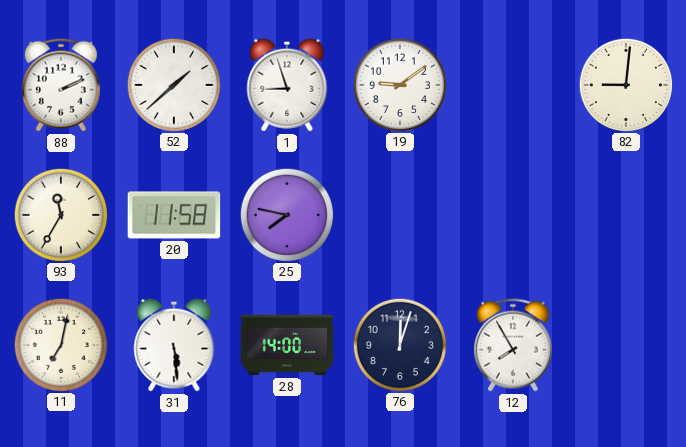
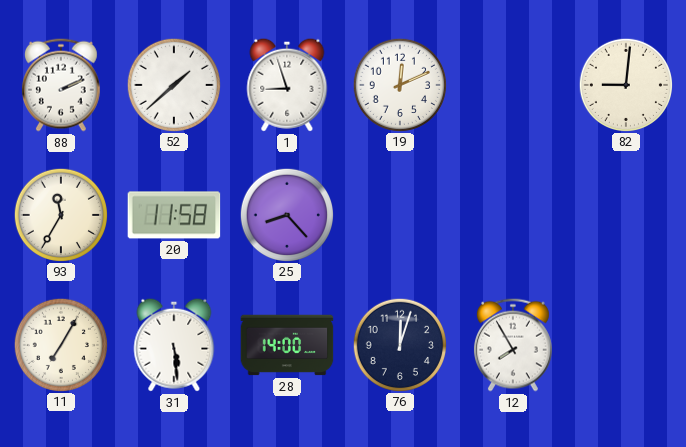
19: 9:09 -> 12:11
25: 7:47 -> 8:23
11: 7:02 -> 7:05
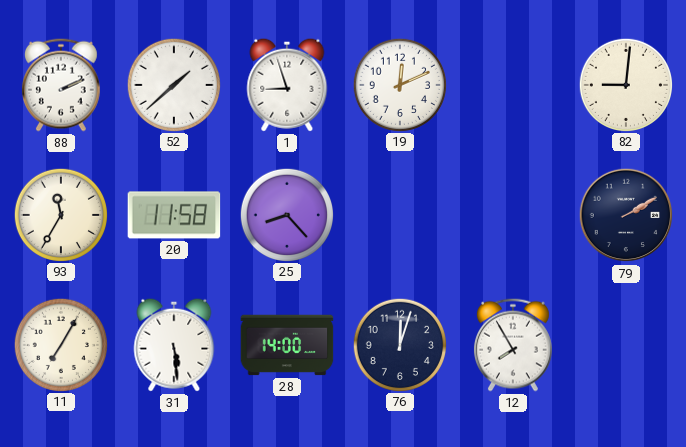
79: none -> 2:10
